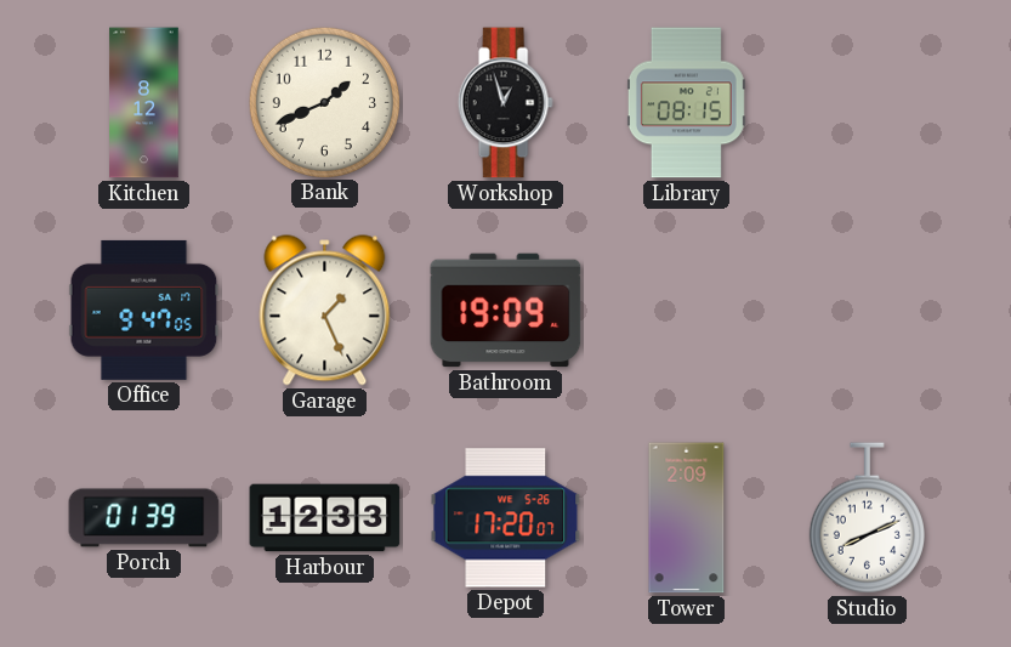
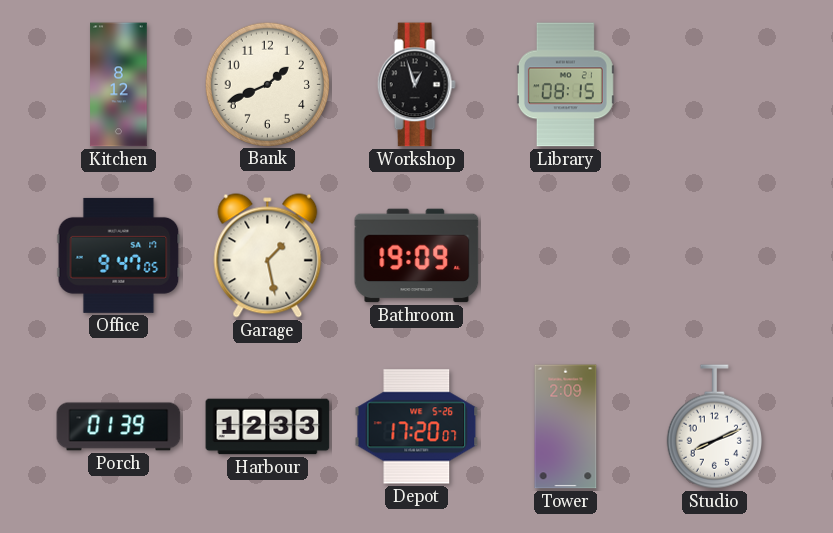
Garage: 1:26 -> 1:28
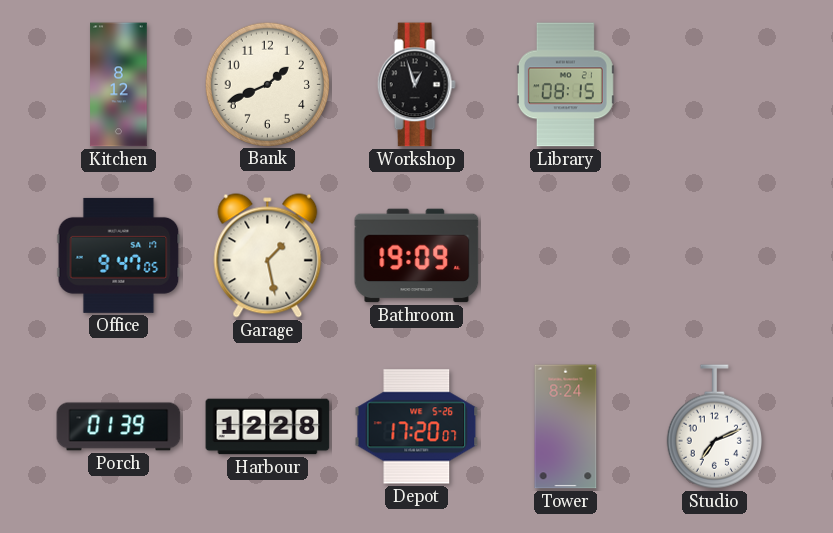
Harbour: 12:33 -> 12:28
Tower: 2:09 -> 8:24
Studio: 8:11 -> 7:11
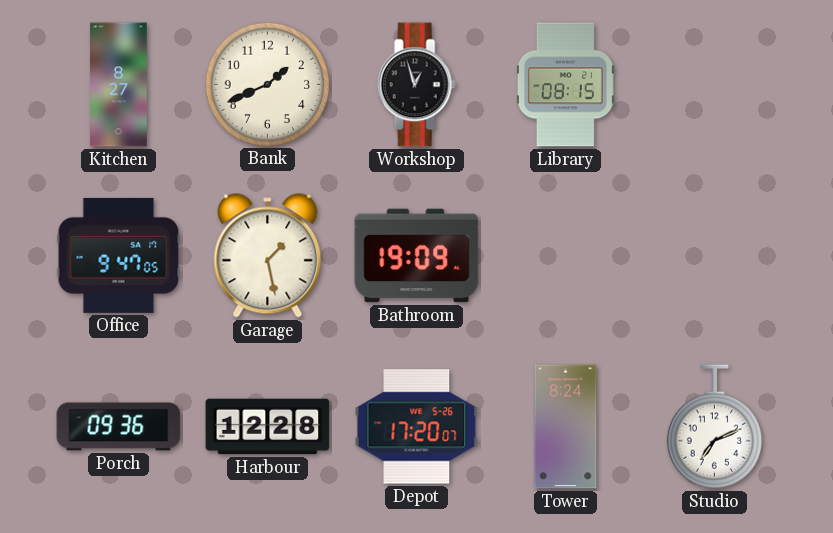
Kitchen: 8:12 -> 8:27
Porch: 01:39 -> 09:36
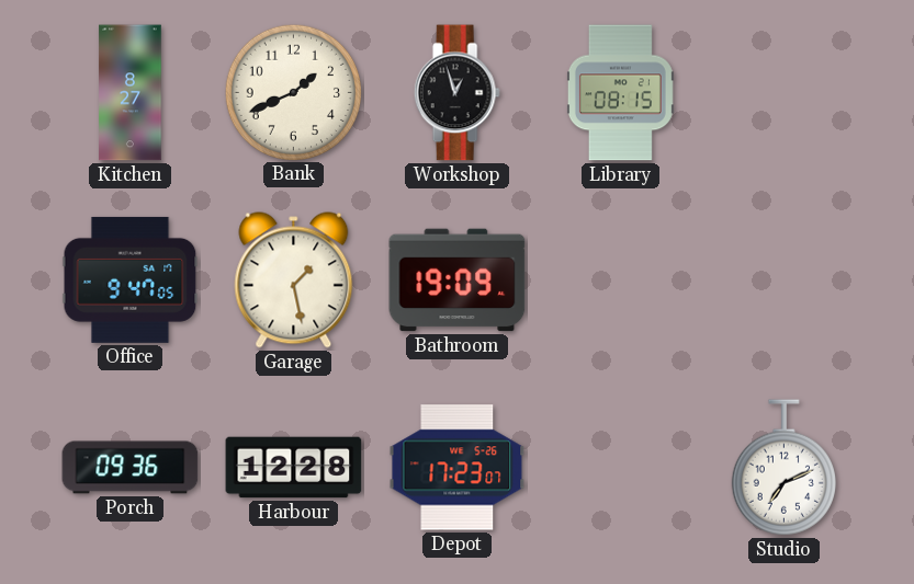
Depot: 17:20 -> 17:23
Tower: 8:24 -> none
